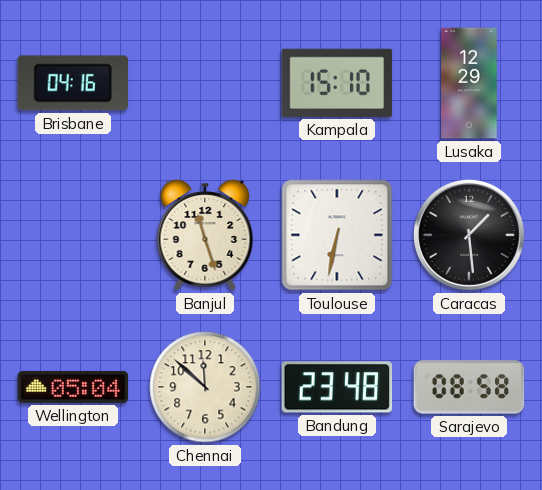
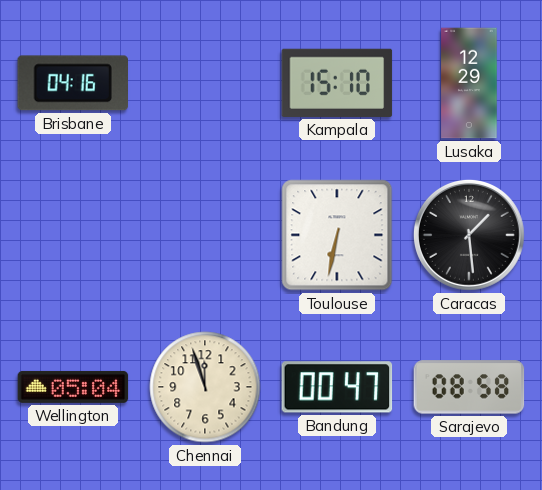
Banjul: 11:27 -> none
Chennai: 11:52 -> 11:57
Bandung: 23:48 -> 00:47
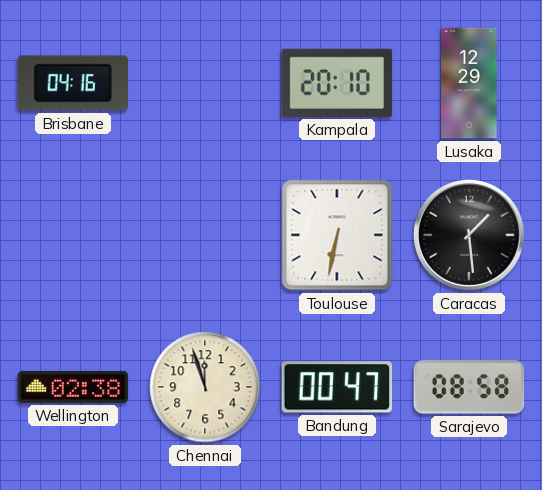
Kampala: 15:10 -> 20:10
Wellington: 05:04 -> 02:38
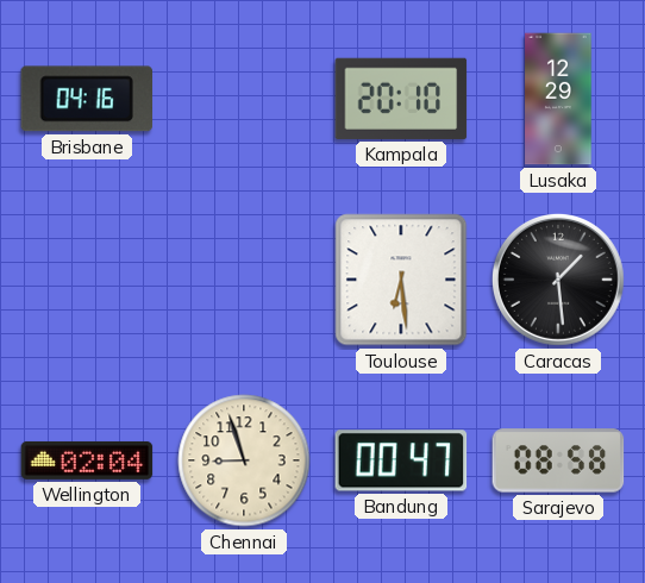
Toulouse: 6:32 -> 6:29
Wellington: 02:38 -> 02:04
Chennai: 11:57 -> 8:57
